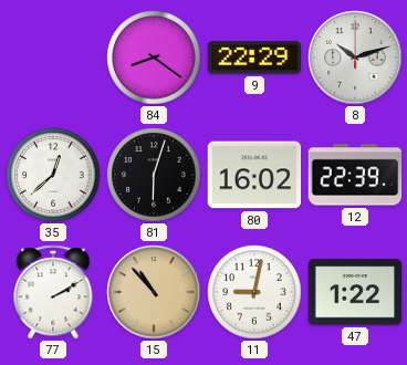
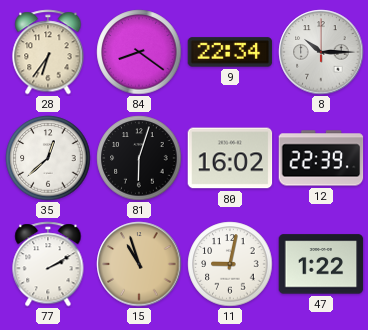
28: none -> 6:36
9: 22:29 -> 22:34
8: 10:12 -> 10:15
15: 10:53 -> 10:57
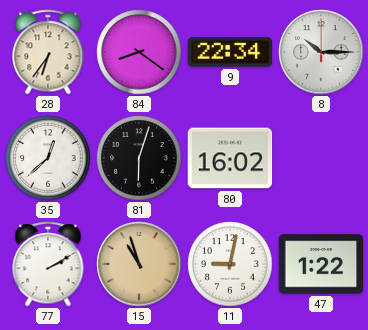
12: 22:39 -> none
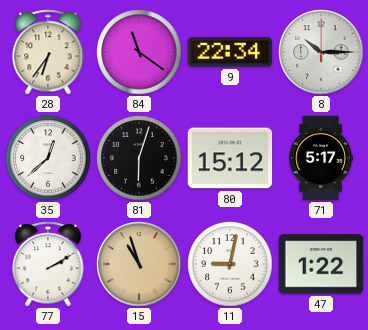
84: 8:21 -> 11:21
80: 16:02 -> 15:12
71: none -> 5:17
